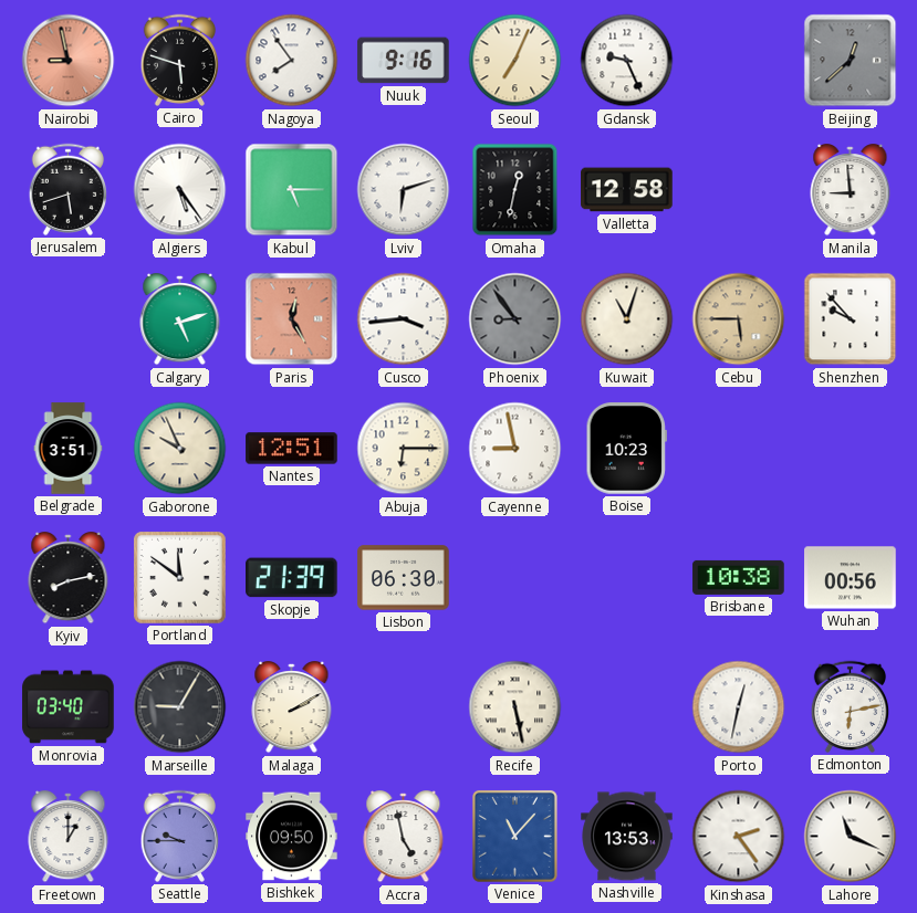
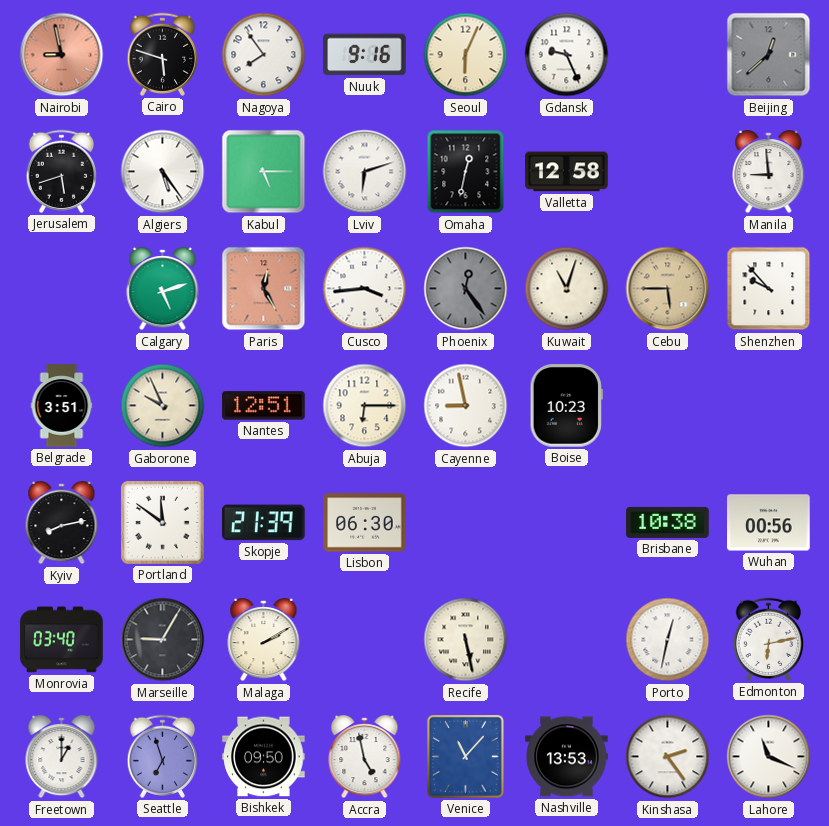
Seoul: 7:04 -> 6:04
Phoenix: 8:54 -> 12:24
Seattle: 9:45 -> 6:57
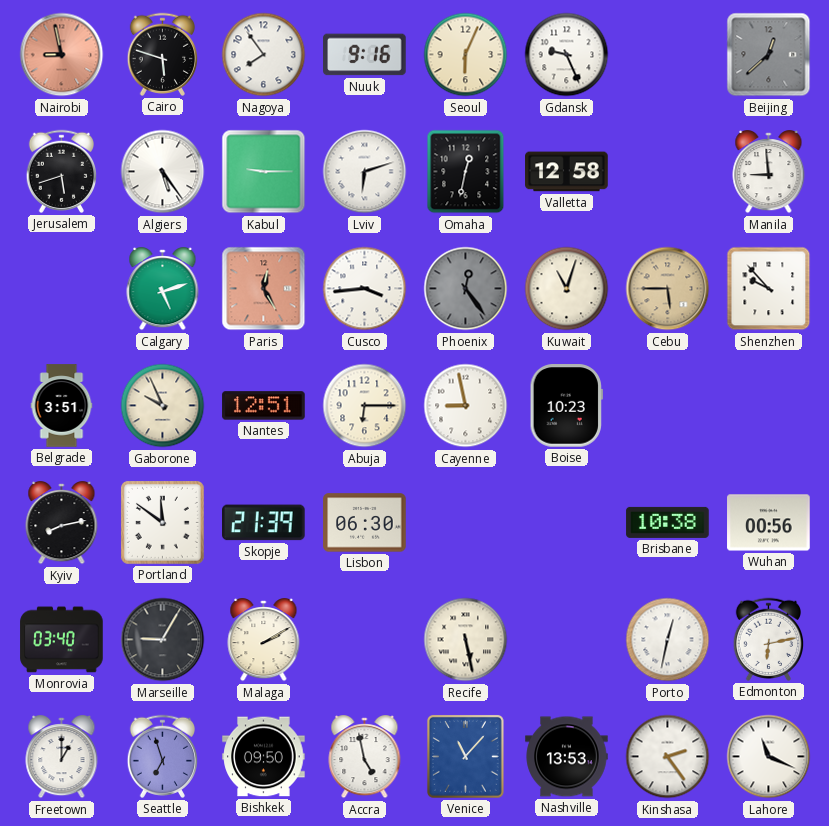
Kabul: 5:15 -> 9:15
